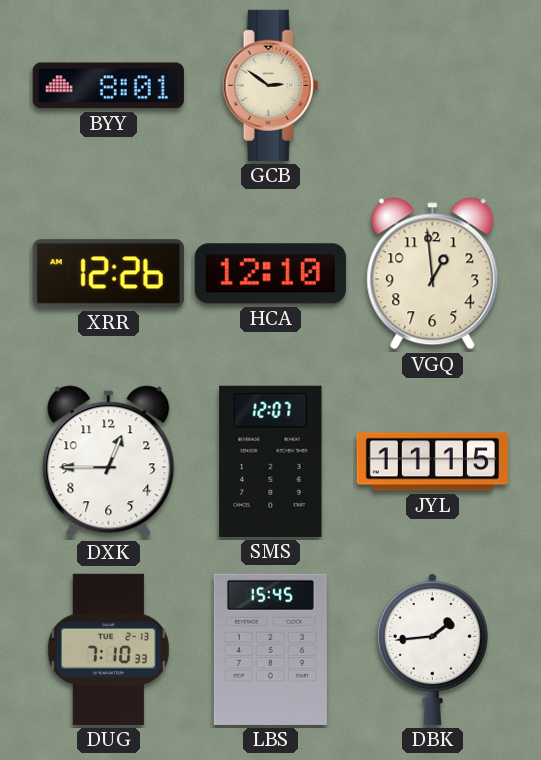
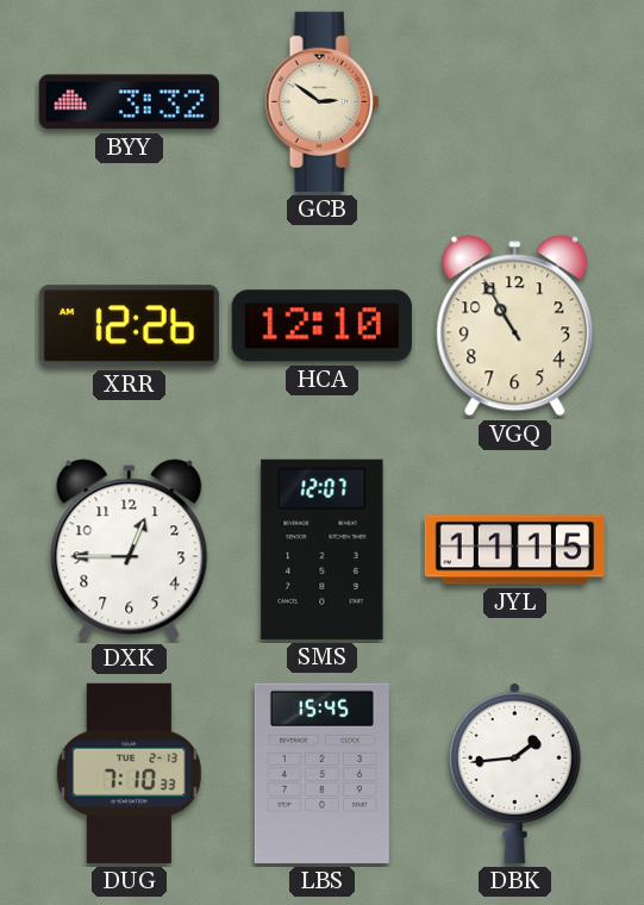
BYY: 8:01 -> 3:32
VGQ: 12:59 -> 10:55
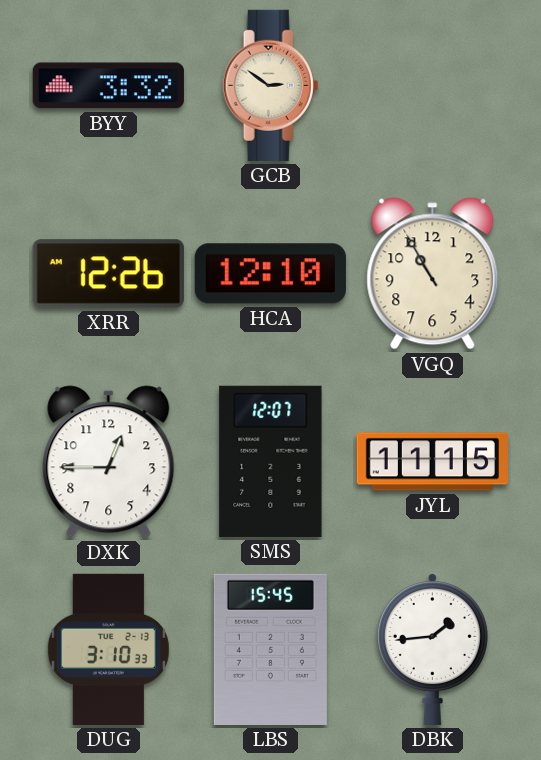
DUG: 7:10 -> 3:10
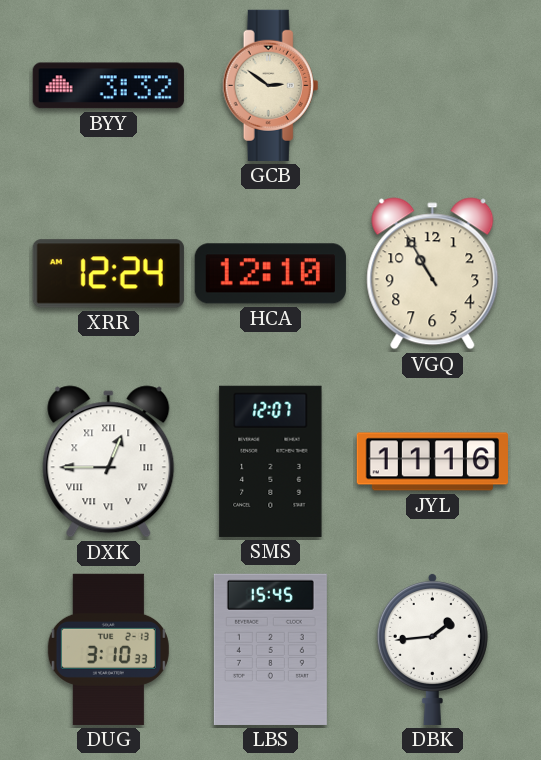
XRR: 12:26 -> 12:24
DXK numerals: Arabic -> Roman
JYL: 11:15 -> 11:16
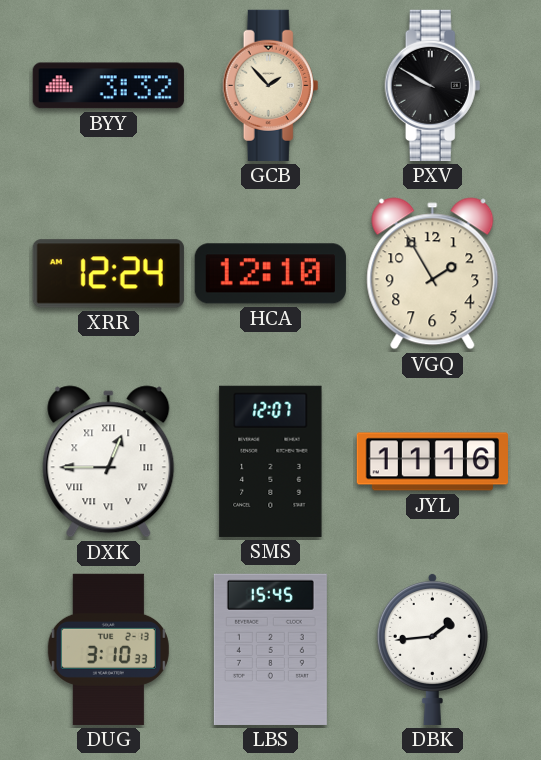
GCB: 2:51 -> 1:53
PXV: none -> 9:50
VGQ: 10:55 -> 1:55
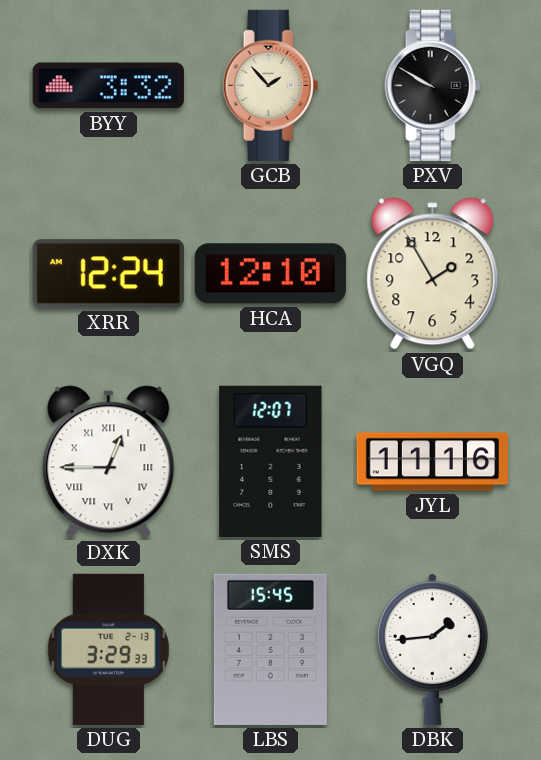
DUG: 3:10 -> 3:29
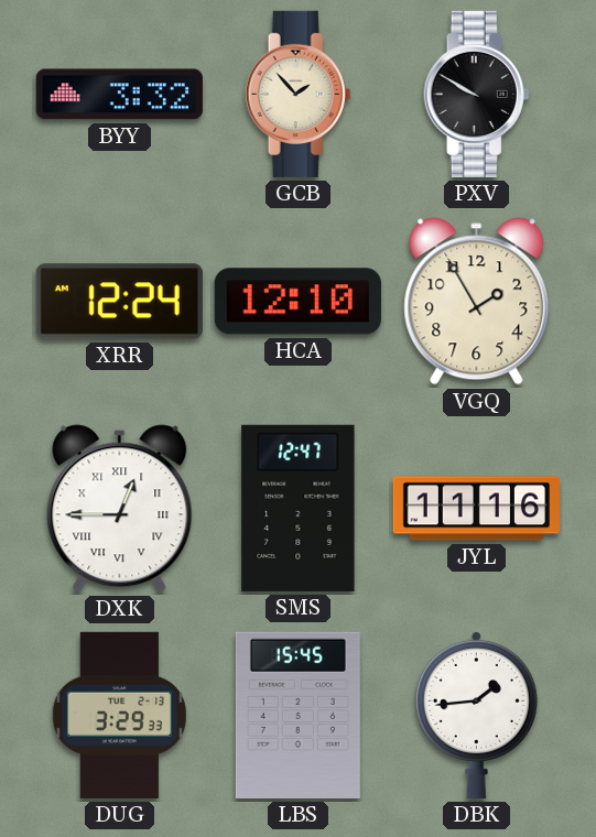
SMS: 12:07 -> 12:47
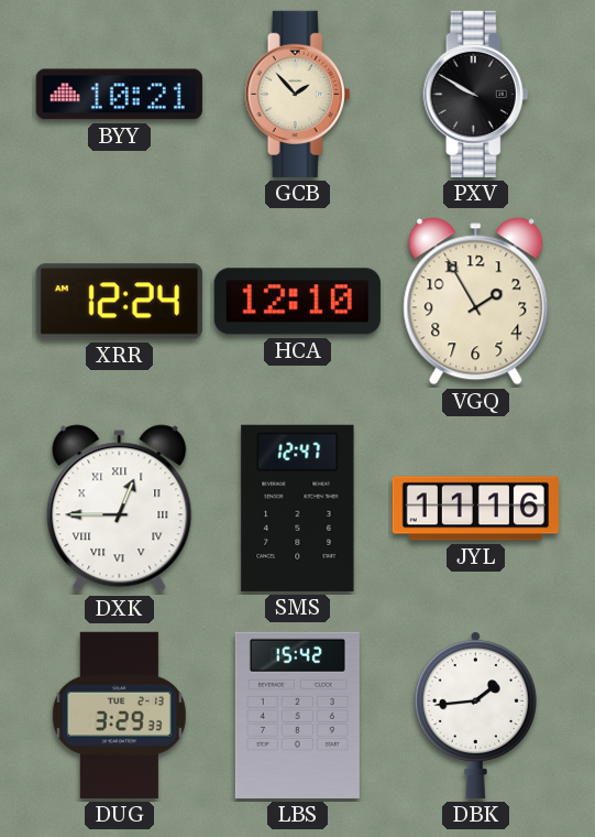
BYY: 3:32 -> 10:21
LBS: 15:45 -> 15:42
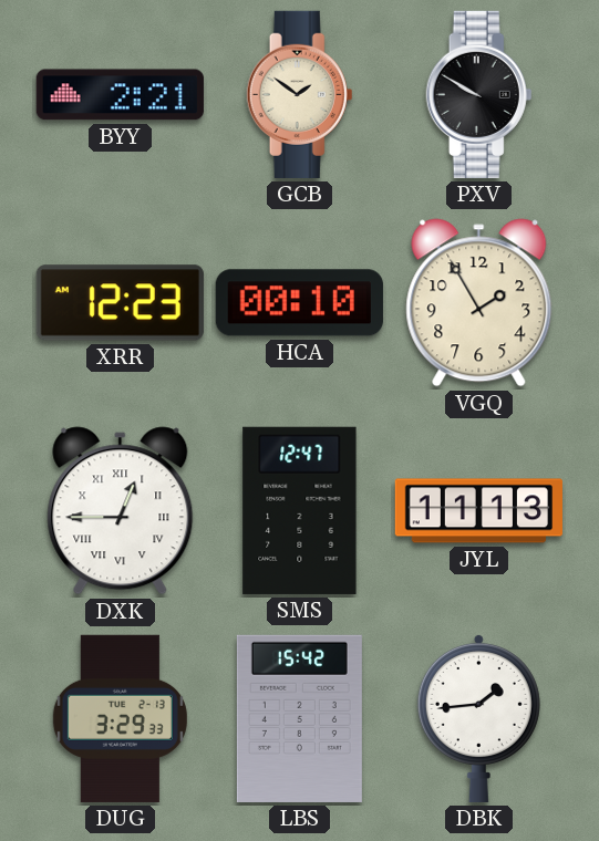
BYY: 10:21 -> 2:21
GCB: 1:53 -> 1:51
XRR: 12:24 -> 12:23
HCA: 12:10 -> 00:10
JYL: 11:16 -> 11:13
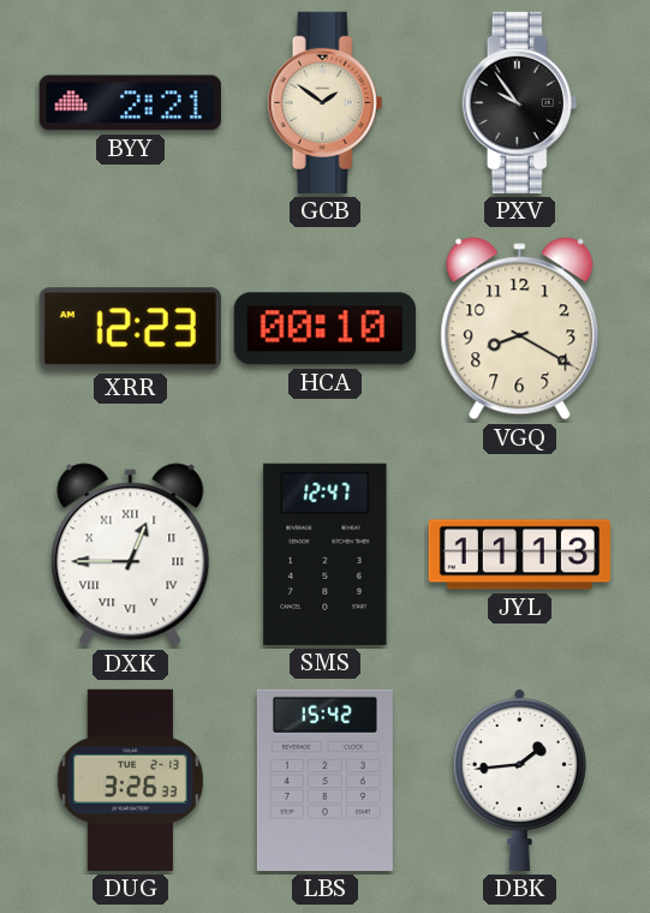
PXV: 9:50 -> 9:54
VGQ: 1:55 -> 8:20
DUG: 3:29 -> 3:26
